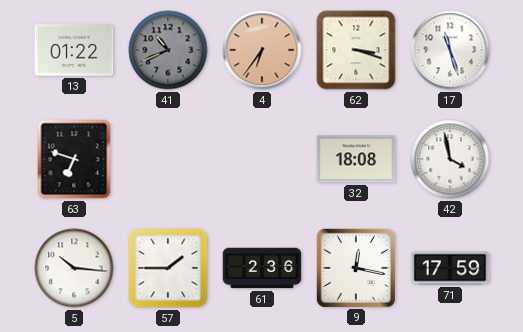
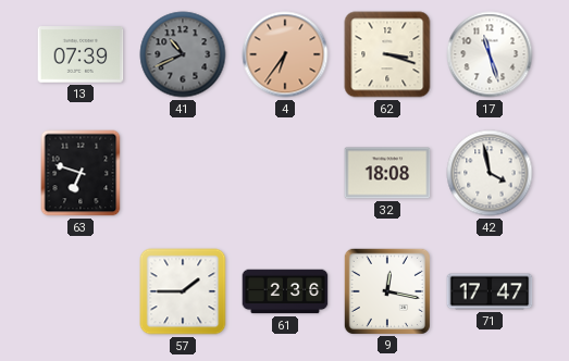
13: 01:22 -> 07:39
5: 10:16 -> none
71: 17:59 -> 17:47
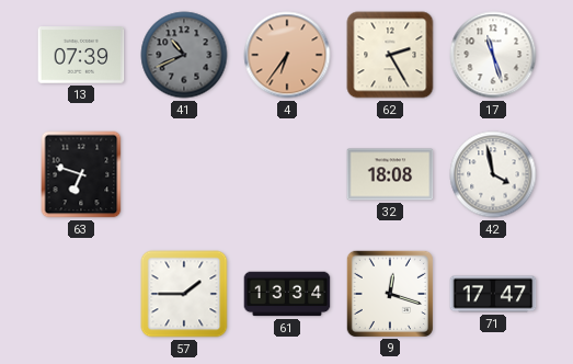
62: 3:18 -> 2:25
61: 2:36 -> 13:34
9: 12:17 -> 12:18
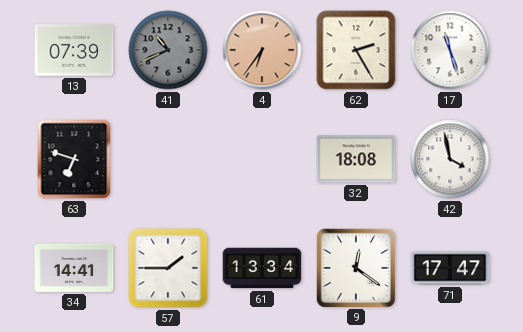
34: none -> 14:41
9: 12:18 -> 12:21
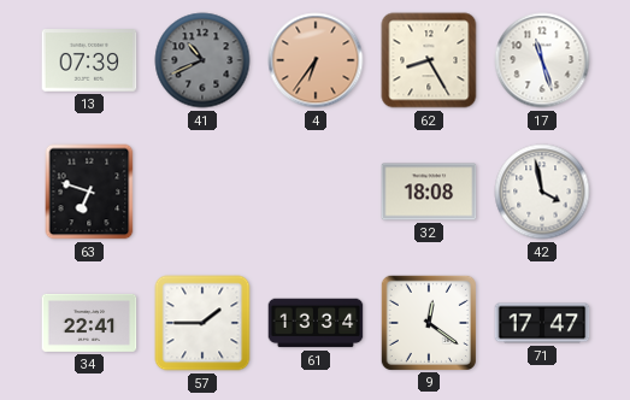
62: 2:25 -> 8:25
34: 14:41 -> 22:41
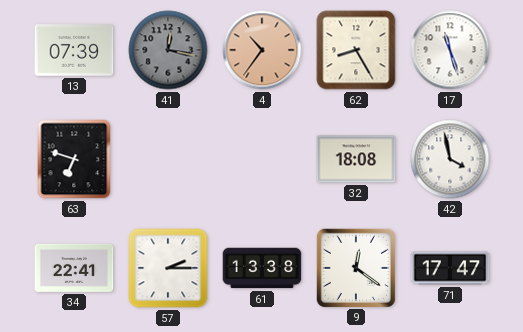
41: 10:41 -> 12:17
4: 6:36 -> 10:36
57: 1:45 -> 2:15
61: 13:34 -> 13:38
